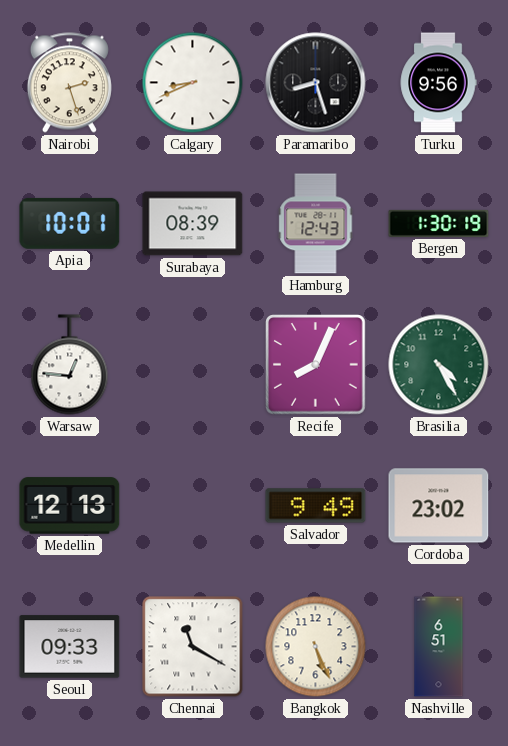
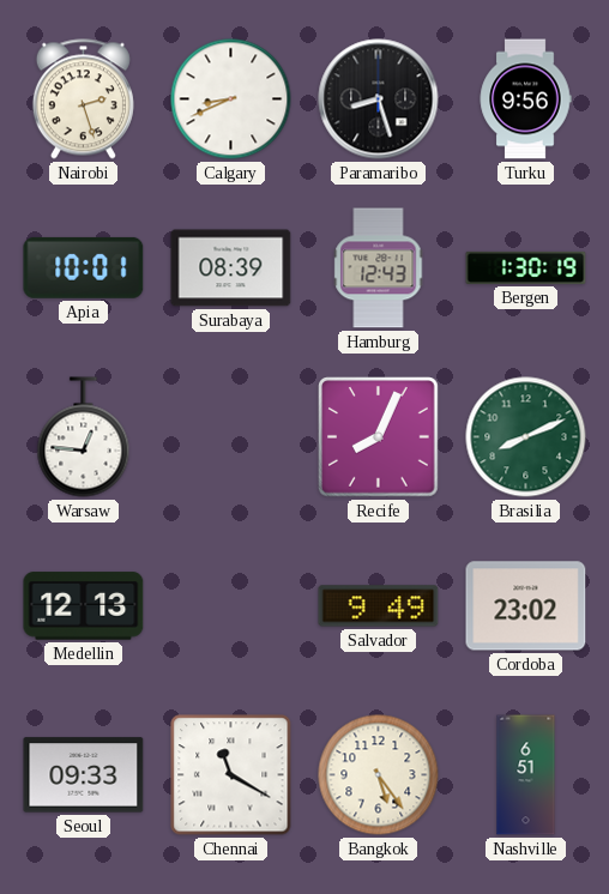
Brasilia: 4:25 -> 8:11
Bangkok: 5:26 -> 5:24
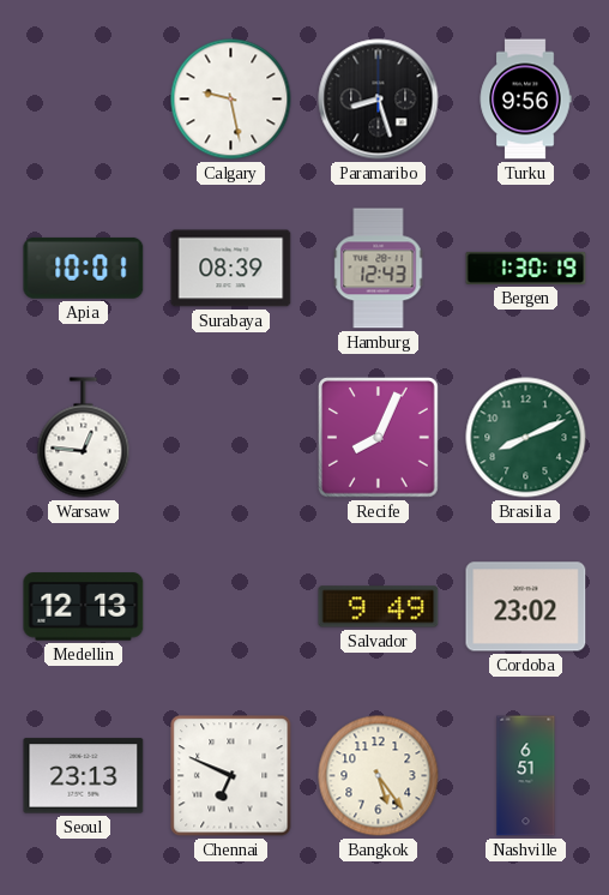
Nairobi: 2:27 -> none
Calgary: 8:41 -> 9:28
Seoul: 09:33 -> 23:13
Chennai: 11:20 -> 6:49
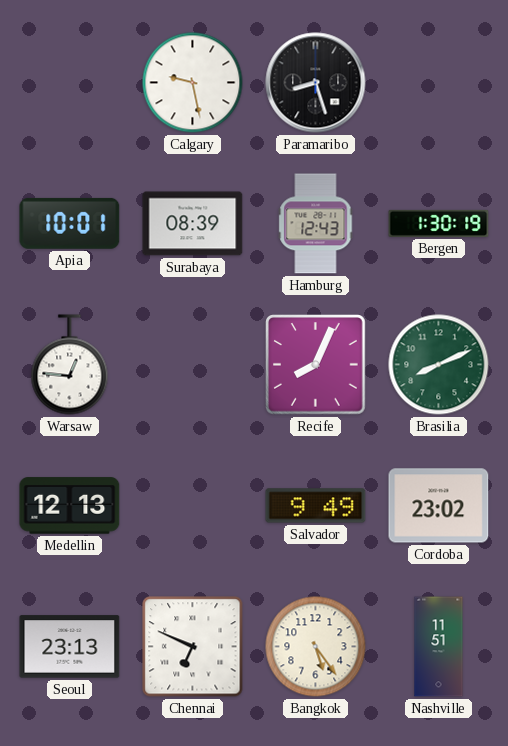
Turku: 9:56 -> none
Nashville: 6:51 -> 11:51
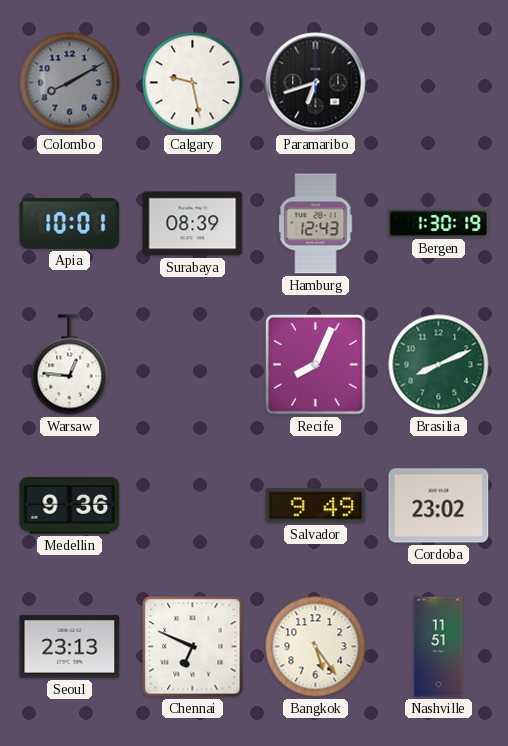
Colombo: none -> 8:10
Paramaribo: 8:27 -> 6:42
Medellin: 12:13 -> 9:36
